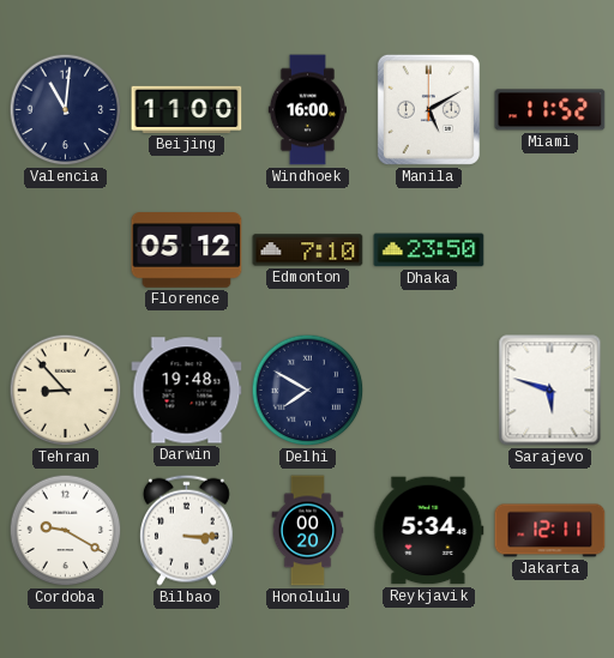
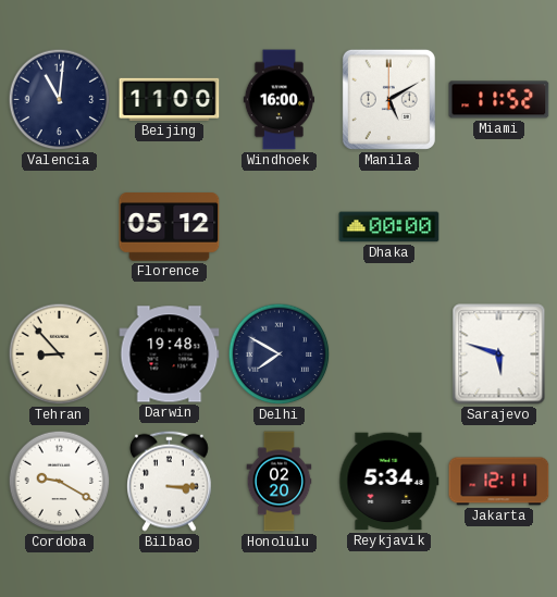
Edmonton: 7:10 -> none
Dhaka: 23:50 -> 00:00
Honolulu: 00:20 -> 02:20
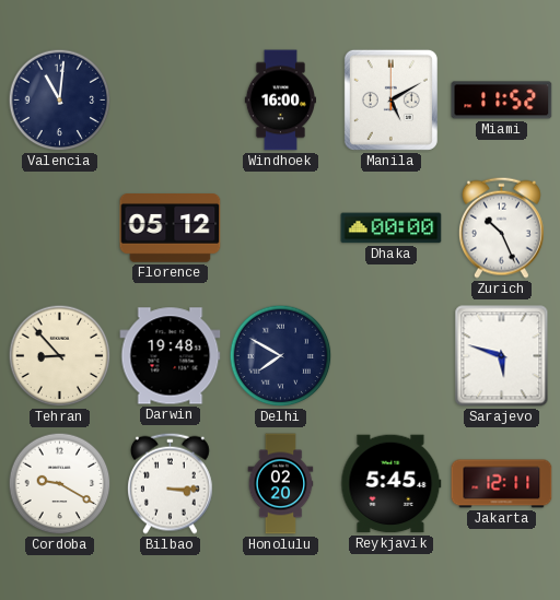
Beijing: 11:00 -> none
Zurich: none -> 10:26
Reykjavik: 5:34 -> 5:45
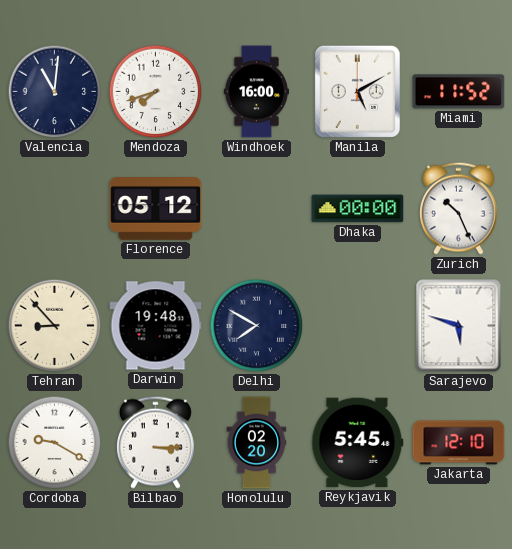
Mendoza: none -> 7:42
Jakarta: 12:11 -> 12:10
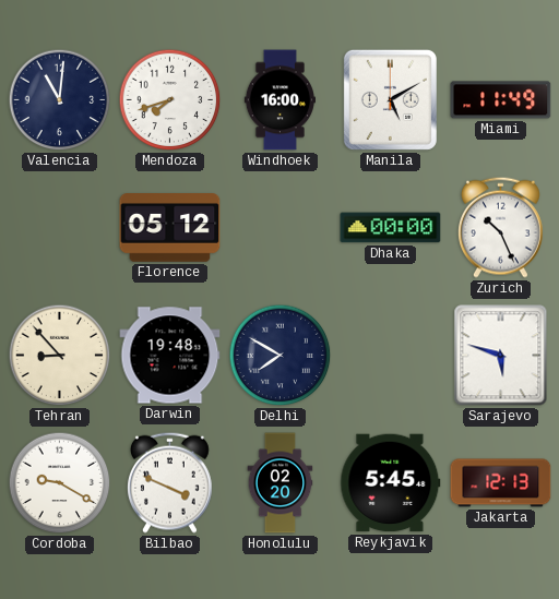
Miami: 11:52 -> 11:49
Bilbao: 3:15 -> 3:49
Jakarta: 12:10 -> 12:13
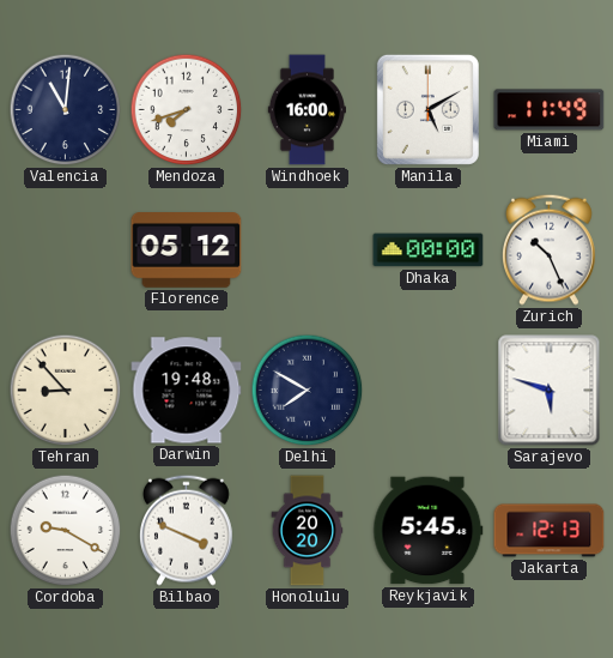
Honolulu: 02:20 -> 20:20
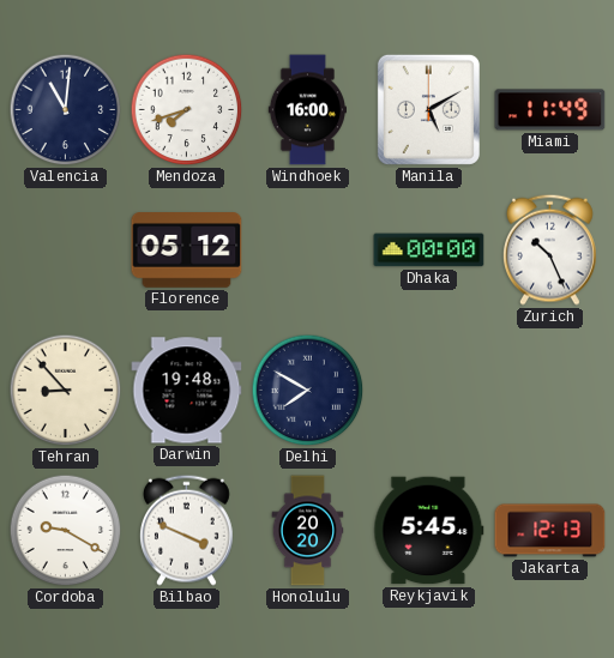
Sarajevo: 5:48 -> none
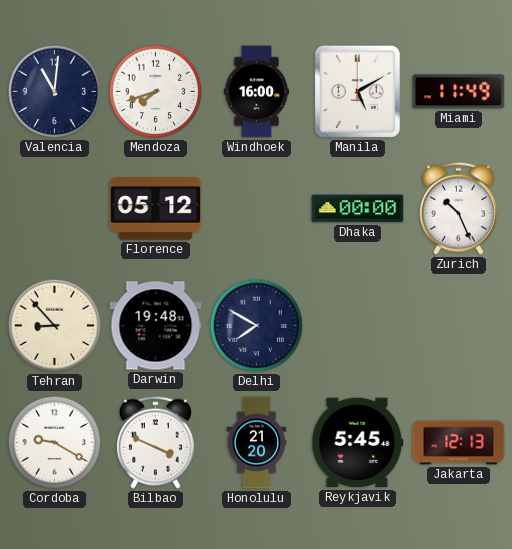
Honolulu: 20:20 -> 21:20
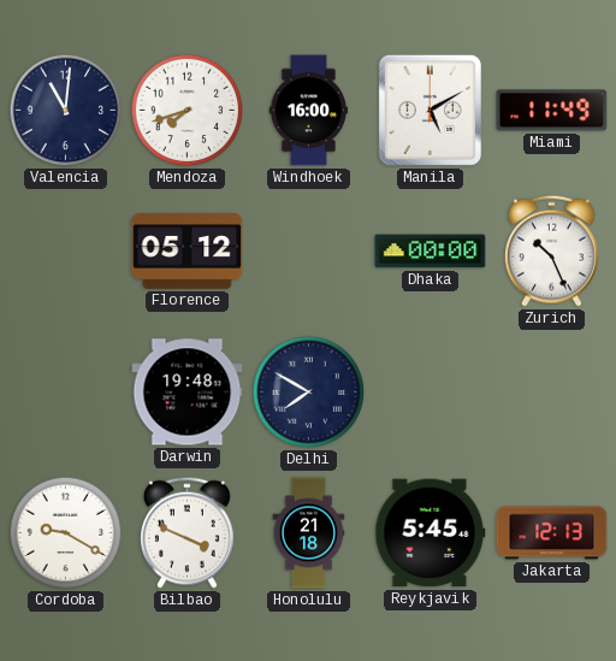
Tehran: 8:53 -> none
Honolulu: 21:20 -> 21:18
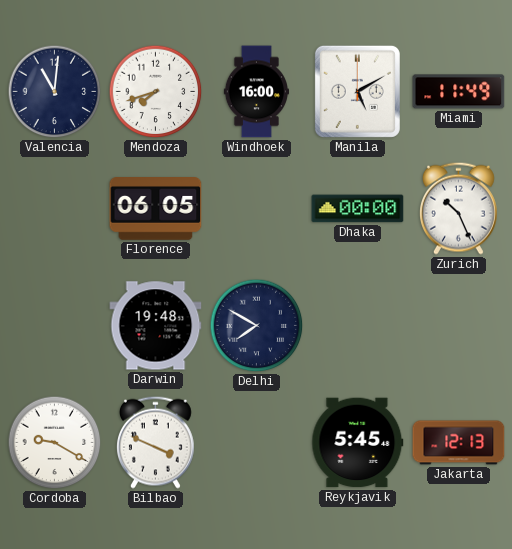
Florence: 05:12 -> 06:05
Honolulu: 21:18 -> none
